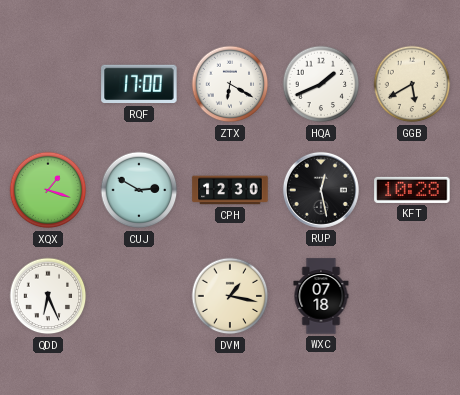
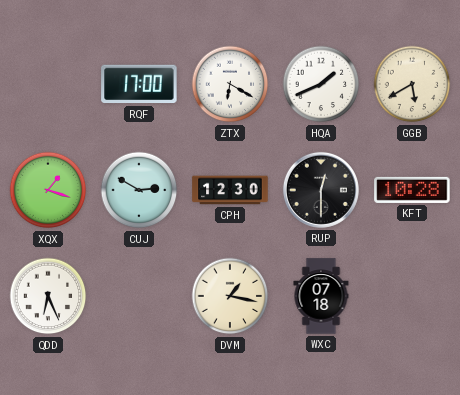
RUP: 12:28 -> 12:30
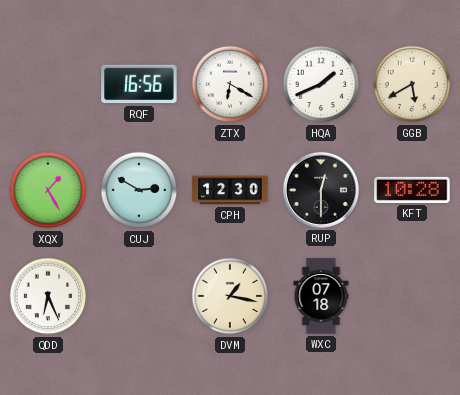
RQF: 17:00 -> 16:56
XQX: 1:18 -> 1:25
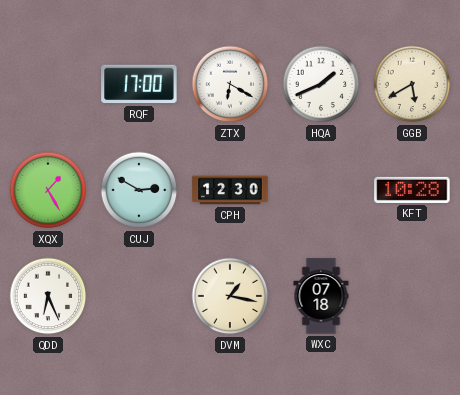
RQF: 16:56 -> 17:00
RUP: 12:30 -> none
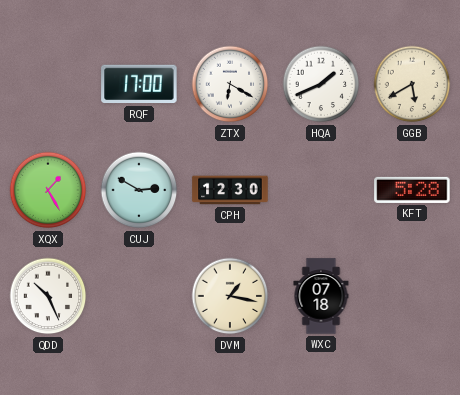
KFT: 10:28 -> 5:28
QDD: 6:26 -> 10:26
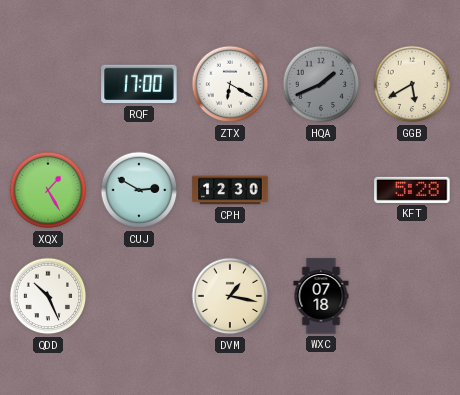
HQA dial: white -> grey
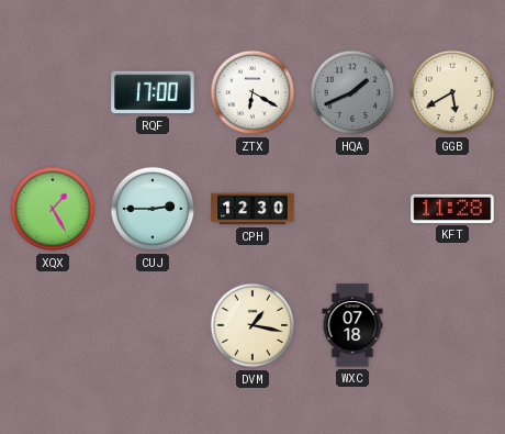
CUJ: 2:50 -> 2:45
KFT: 5:28 -> 11:28
QDD: 10:26 -> none
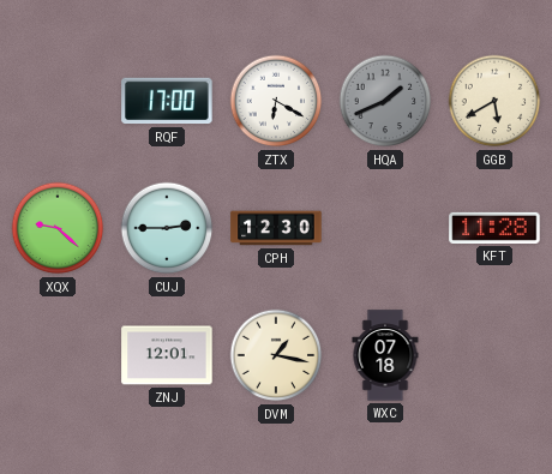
XQX: 1:25 -> 9:22
ZNJ: none -> 12:01
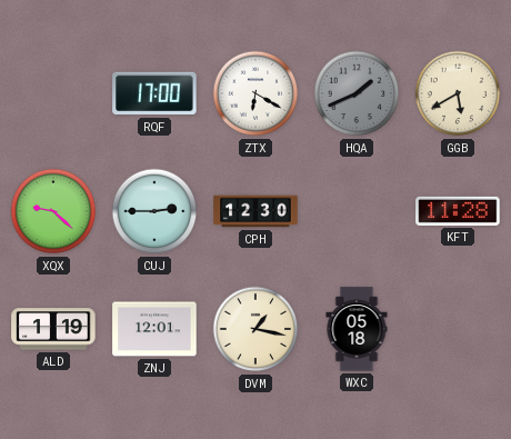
ALD: none -> 1:19
WXC: 07:18 -> 05:18
